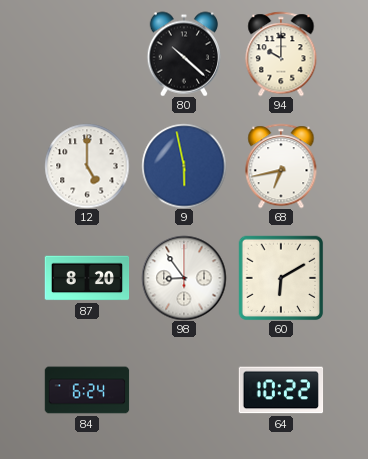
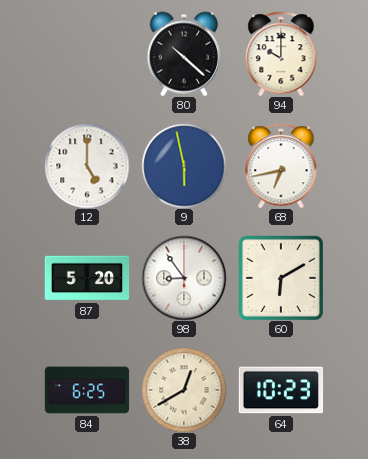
87: 8:20 -> 5:20
84: 6:24 -> 6:25
38: none -> 12:40
64: 10:22 -> 10:23
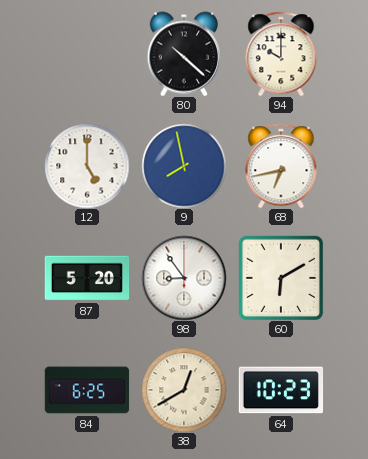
9: 5:58 -> 7:58
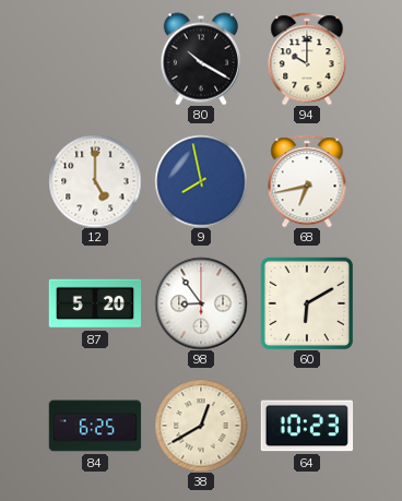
80: 10:22 -> 10:20
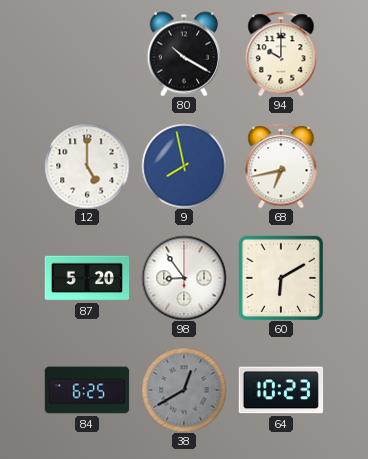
38 dial: cream -> grey
